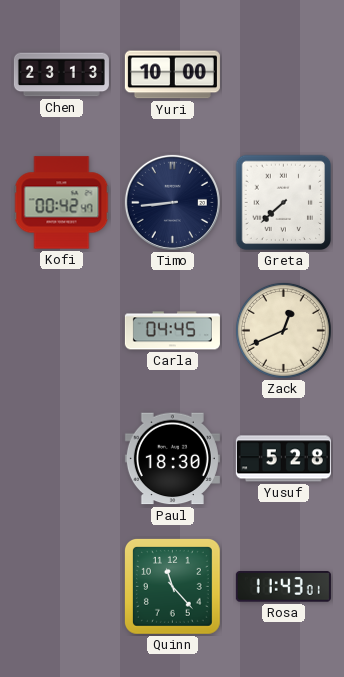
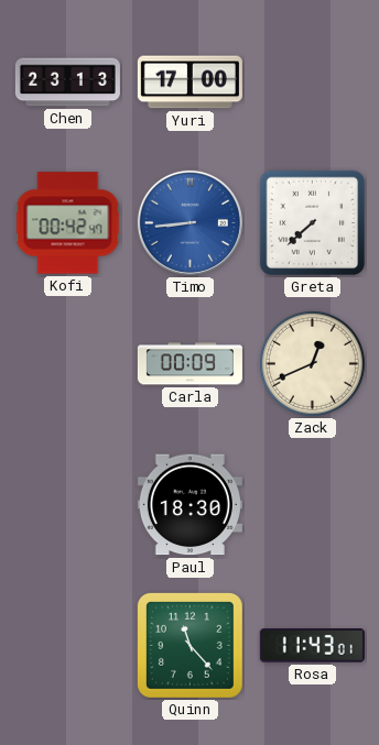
Yuri: 10:00 -> 17:00
Timo dial: navy -> blue
Carla: 04:45 -> 00:09
Yusuf: 5:28 -> none
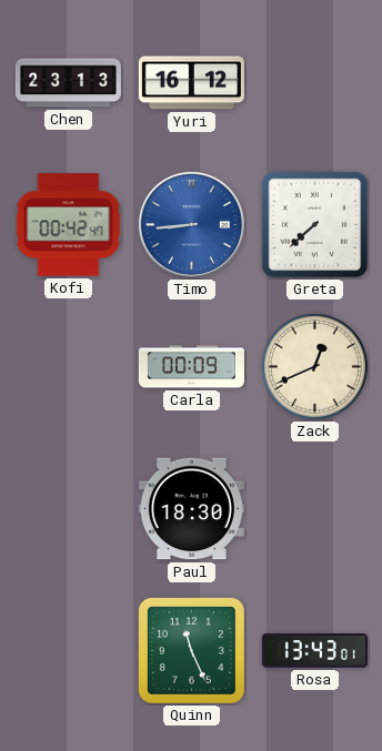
Yuri: 17:00 -> 16:12
Quinn: 11:23 -> 11:26
Rosa: 11:43 -> 13:43
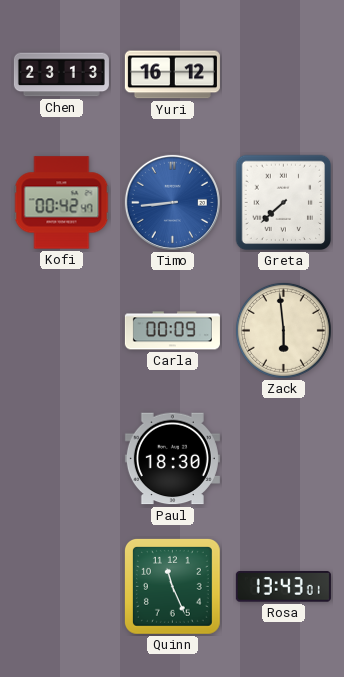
Zack: 12:41 -> 5:59
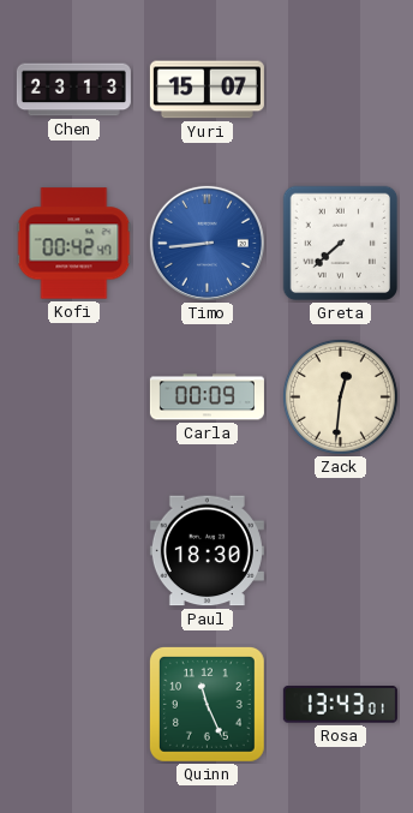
Yuri: 16:12 -> 15:07
Zack: 5:59 -> 12:31
